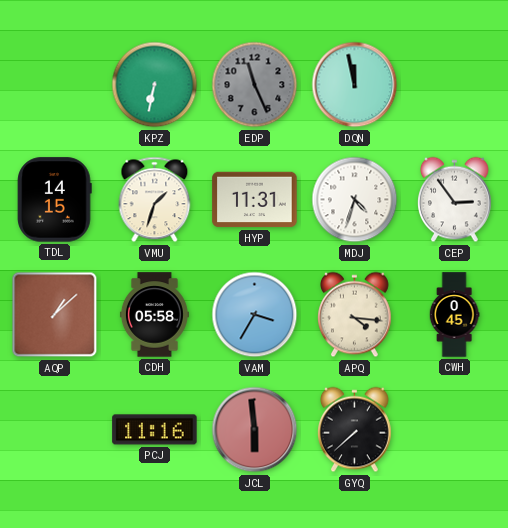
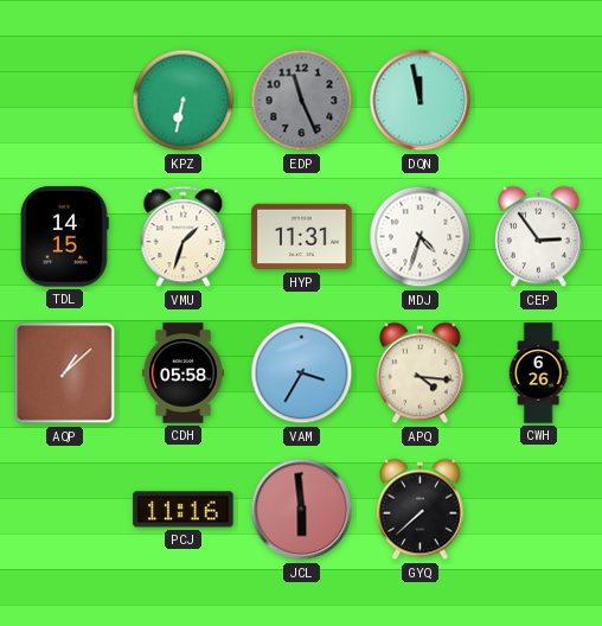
CWH: 0:45 -> 6:26
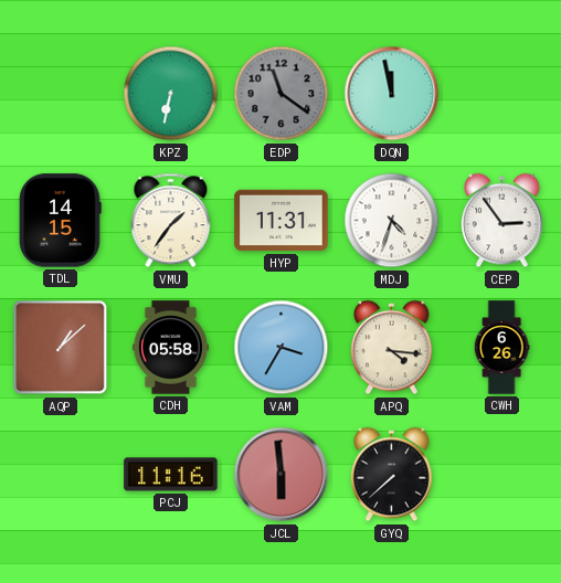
EDP: 11:26 -> 11:21
VMU: 1:33 -> 1:36
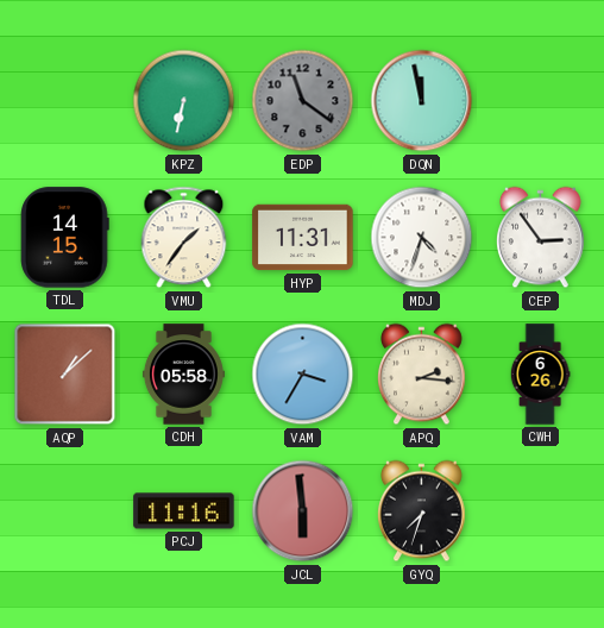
APQ: 4:16 -> 2:16
GYQ: 7:38 -> 7:33
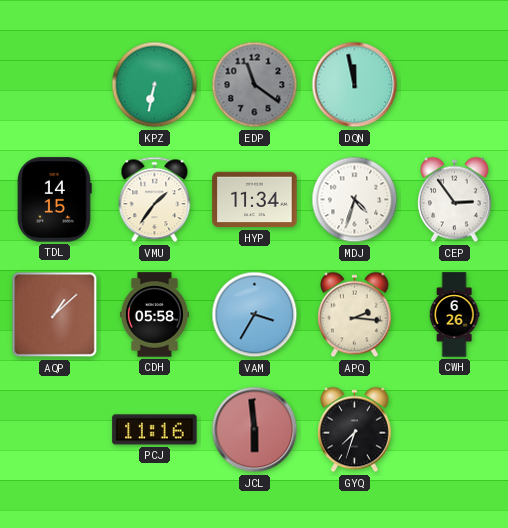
HYP: 11:31 -> 11:34
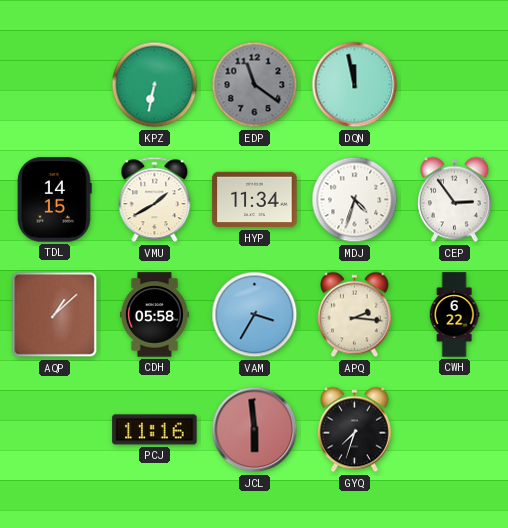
VMU: 1:36 -> 1:40
CWH: 6:26 -> 6:22
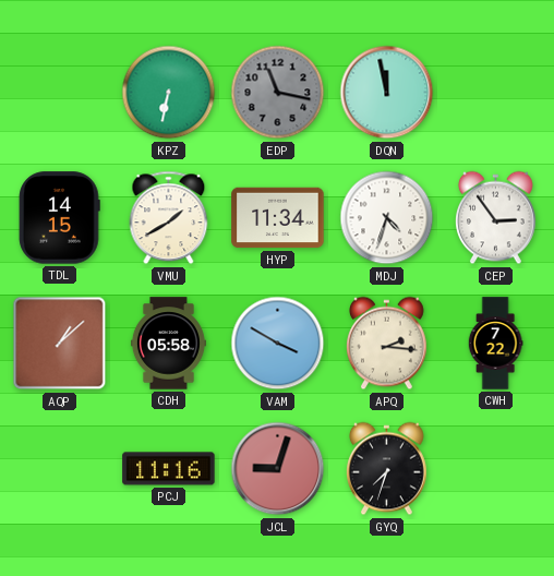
EDP: 11:21 -> 11:17
VAM: 3:35 -> 3:50
CWH: 6:22 -> 7:22
JCL: 5:59 -> 9:03
